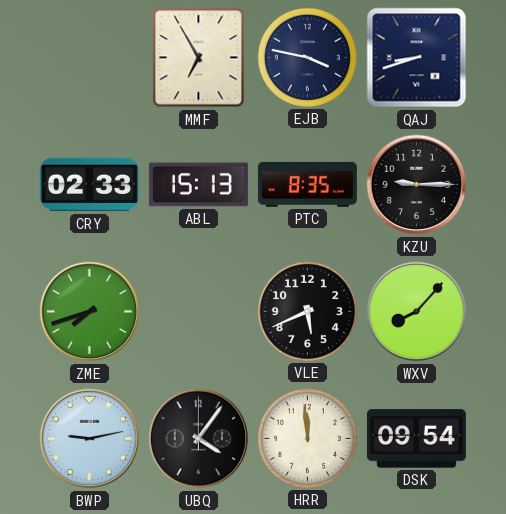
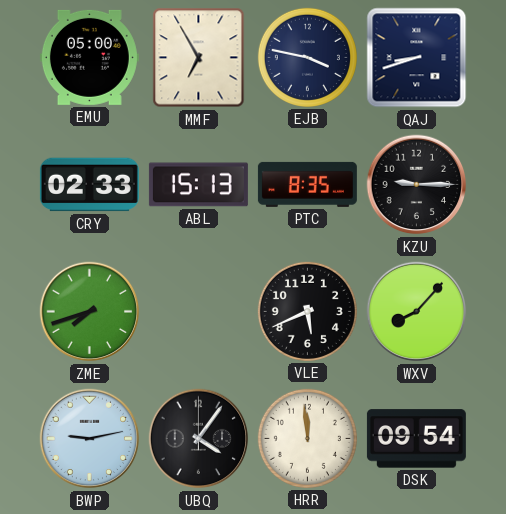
EMU: none -> 05:00
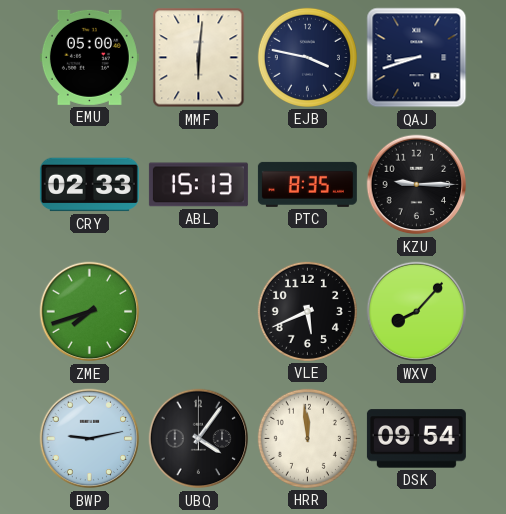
MMF: 6:55 -> 6:01
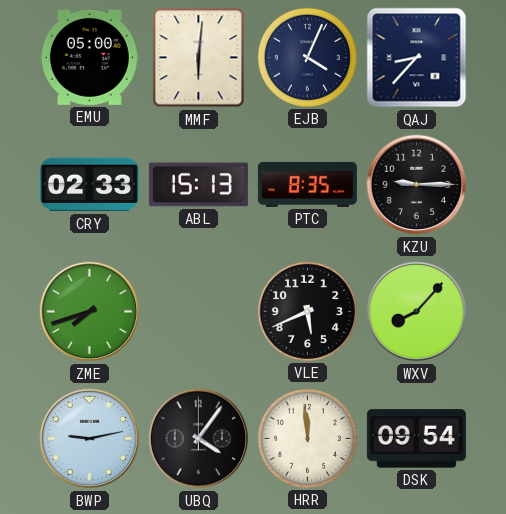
EJB: 3:47 -> 4:04
QAJ: 8:42 -> 8:37
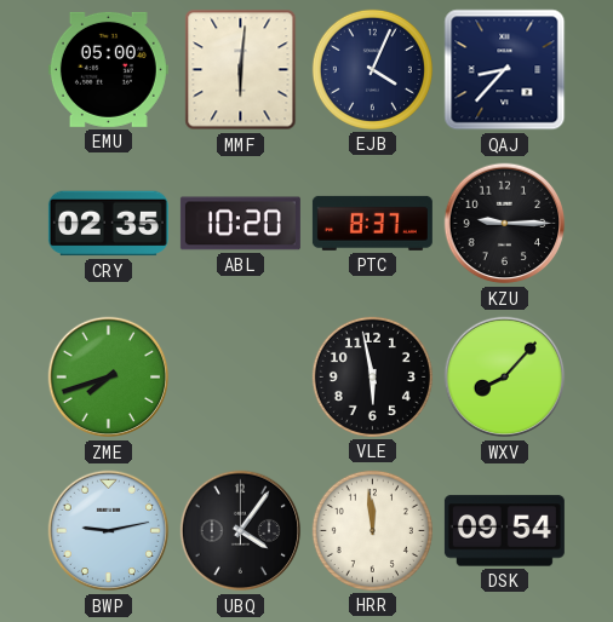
CRY: 02:33 -> 02:35
ABL: 15:13 -> 10:20
PTC: 8:35 -> 8:37
VLE: 5:41 -> 5:58
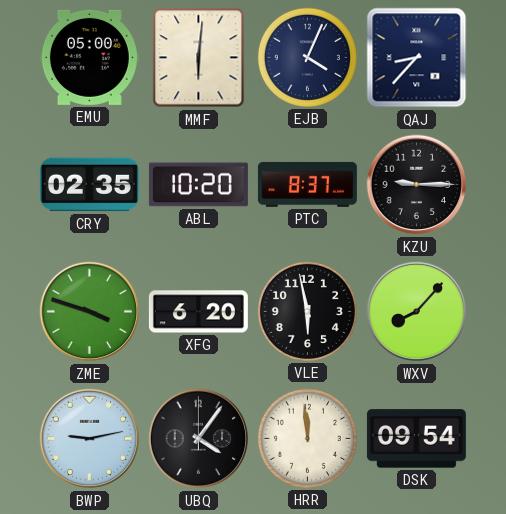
ZME: 7:42 -> 3:48
XFG: none -> 6:20
